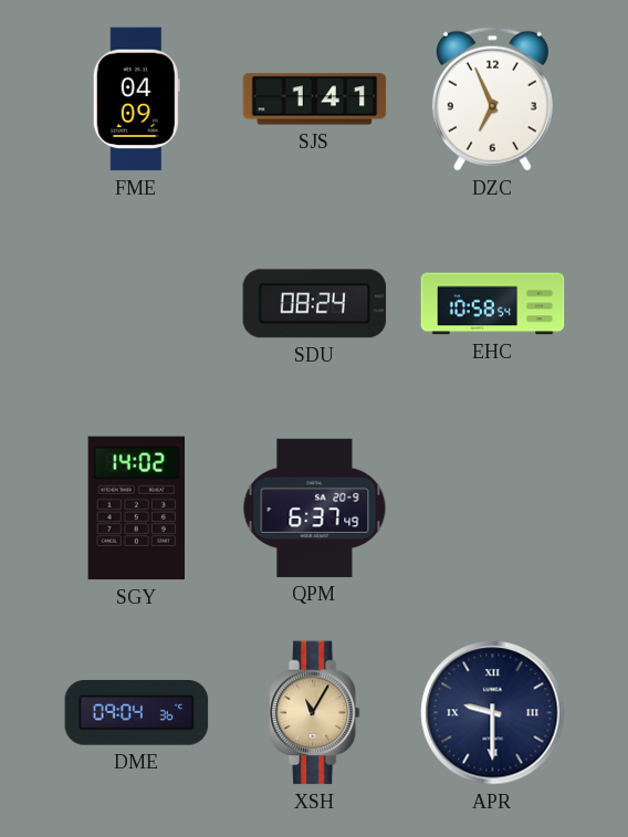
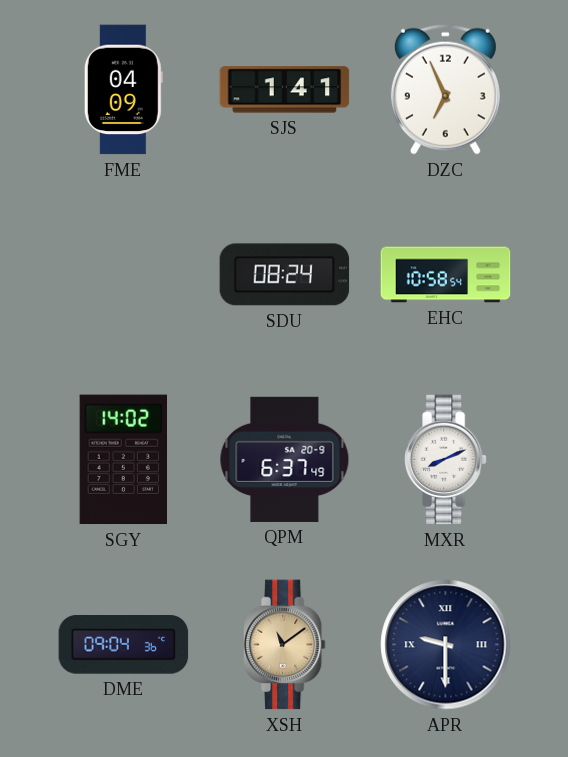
MXR: none -> 8:11
XSH: 11:05 -> 11:09
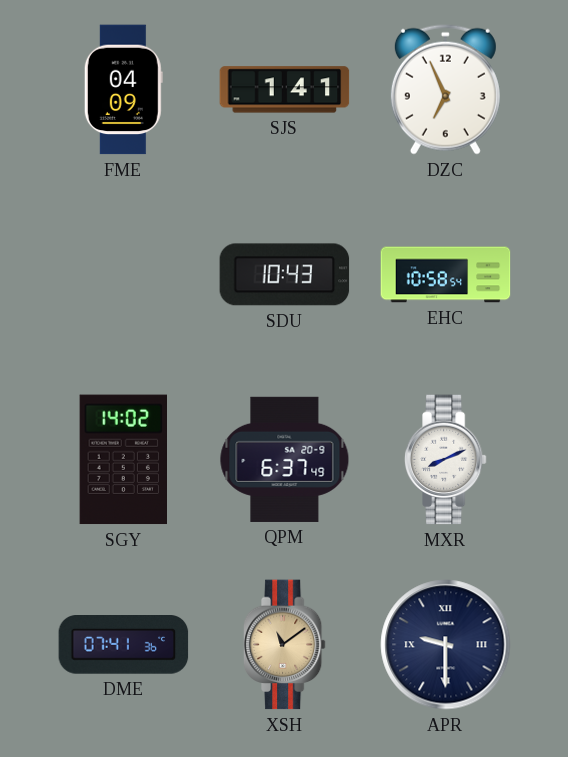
SDU: 08:24 -> 10:43
DME: 09:04 -> 07:41
